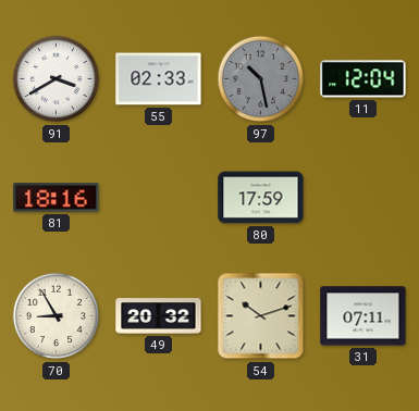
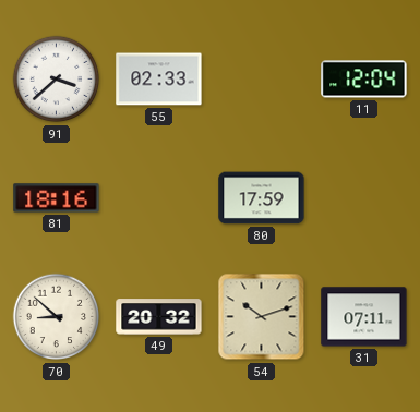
91: 3:40 -> 3:38
97: 10:28 -> none
70: 8:55 -> 8:52
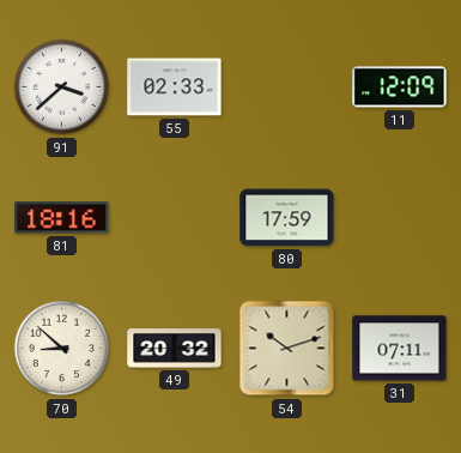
11: 12:04 -> 12:09
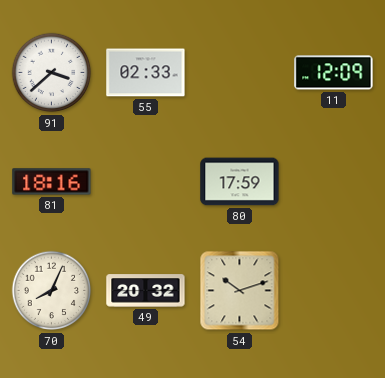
70: 8:52 -> 8:04
31: 07:11 -> none
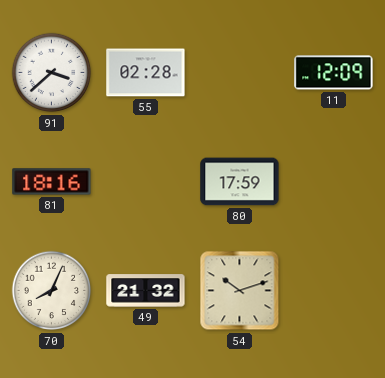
55: 02:33 -> 02:28
49: 20:32 -> 21:32
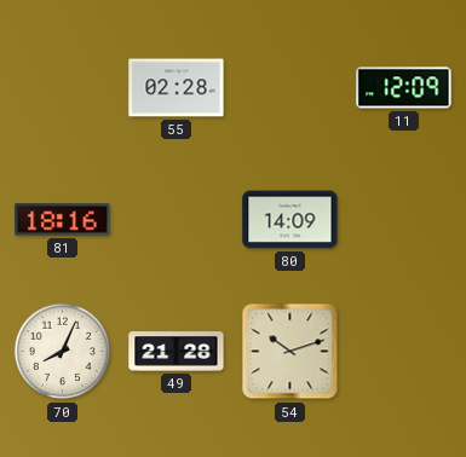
91: 3:38 -> none
80: 17:59 -> 14:09
49: 21:32 -> 21:28
